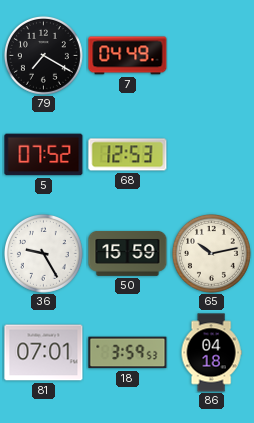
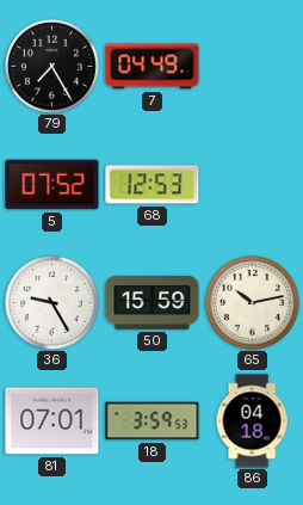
79: 7:20 -> 7:25
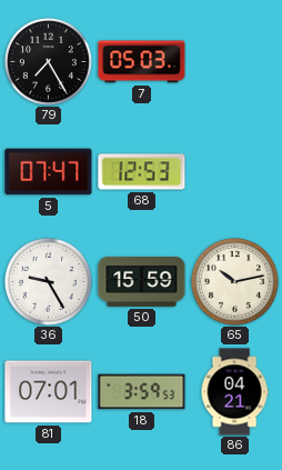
7: 04:49 -> 05:03
5: 07:52 -> 07:47
86: 04:18 -> 04:21
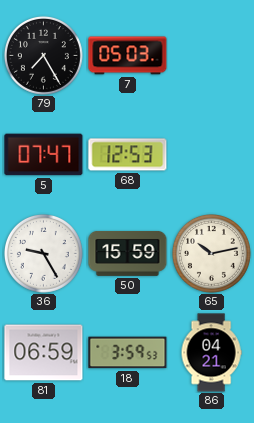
81: 07:01 -> 06:59
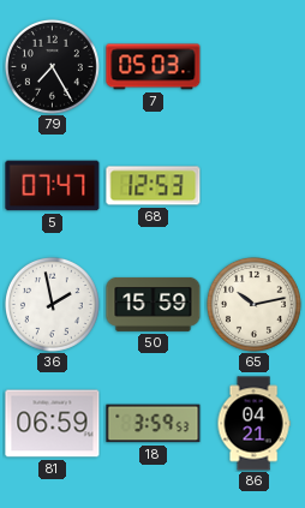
36: 9:25 -> 1:58
